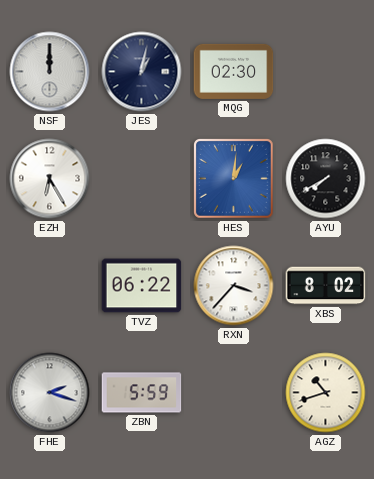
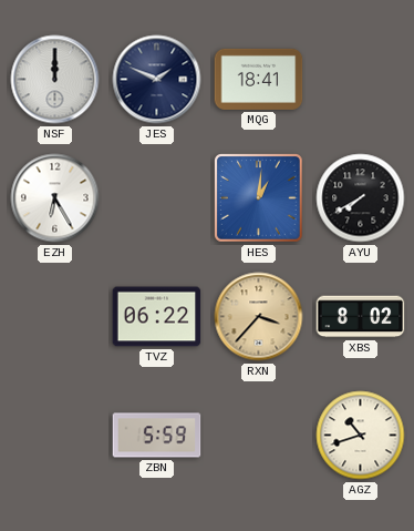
JES: 1:02 -> 1:49
MQG: 02:30 -> 18:41
RXN dial: white -> champagne
FHE: 2:18 -> none
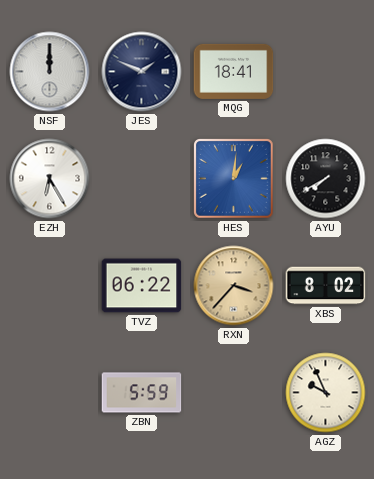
AGZ: 10:42 -> 9:56
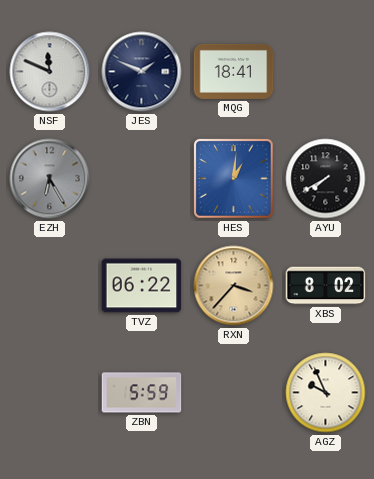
NSF: 12:00 -> 11:49
EZH dial: white -> grey
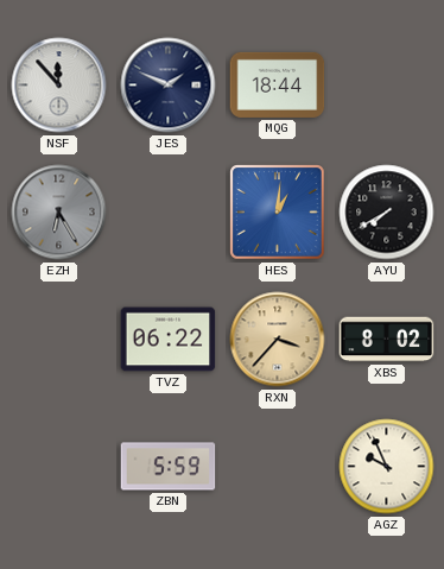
NSF: 11:49 -> 11:53
MQG: 18:41 -> 18:44
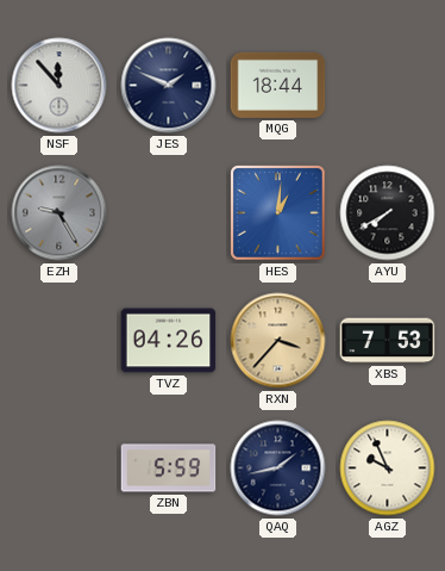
EZH: 6:25 -> 9:25
TVZ: 06:22 -> 04:26
XBS: 8:02 -> 7:53
QAQ: none -> 1:43
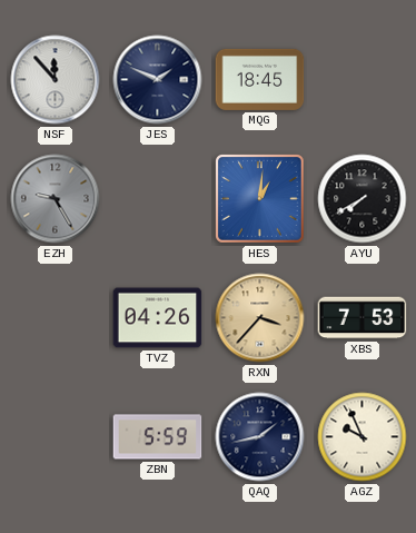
MQG: 18:44 -> 18:45
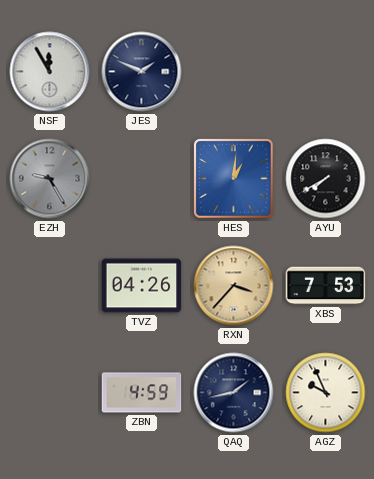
NSF: 11:53 -> 11:55
MQG: 18:45 -> none
ZBN: 5:59 -> 4:59
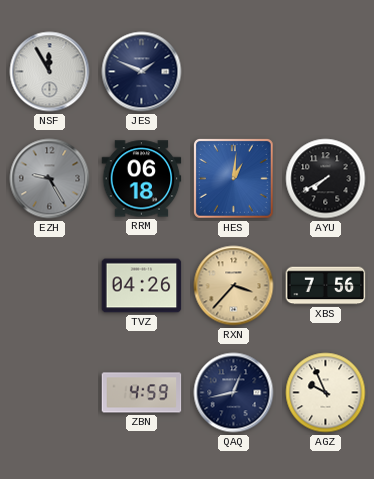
RRM: none -> 06:18
XBS: 7:53 -> 7:56
QAQ: 1:43 -> 12:43
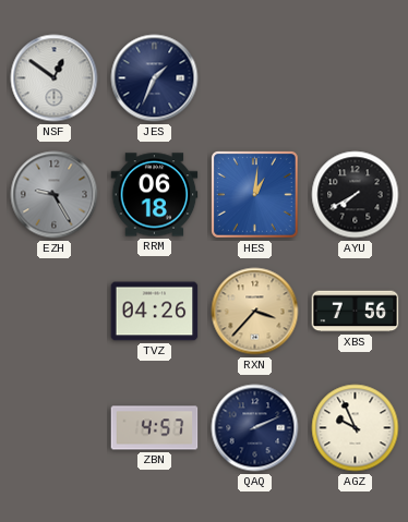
NSF: 11:55 -> 12:51
JES: 1:49 -> 1:34
ZBN: 4:59 -> 4:57
QAQ: 12:43 -> 2:11
